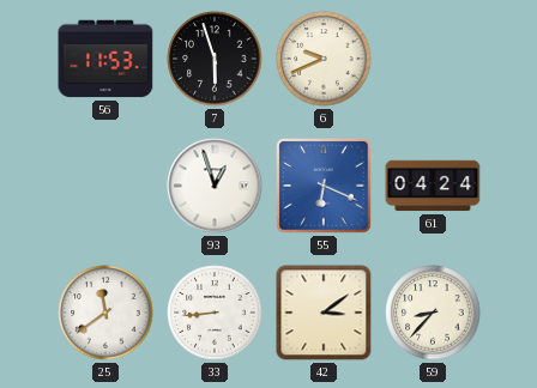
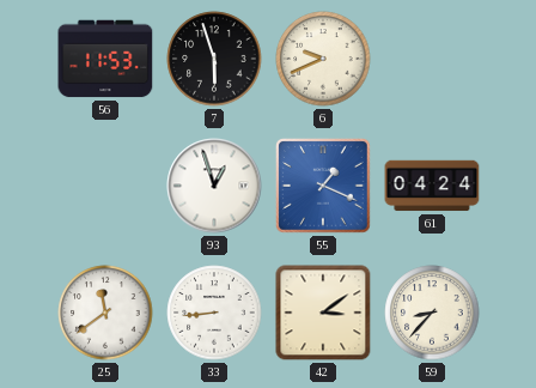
55: 6:19 -> 1:19
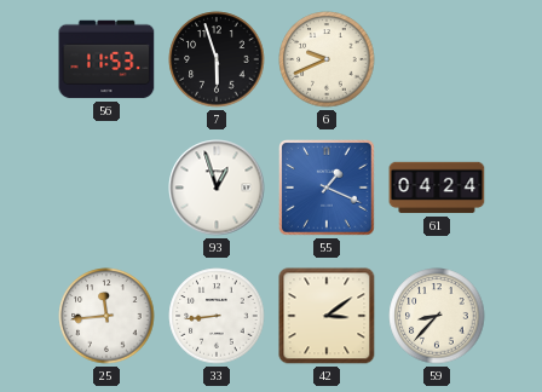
25: 11:39 -> 11:44
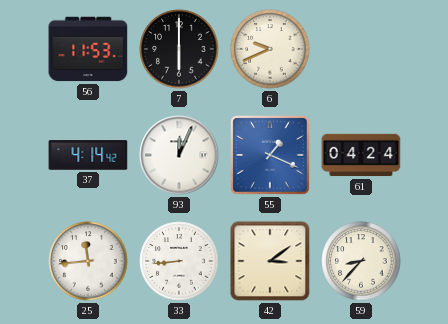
7: 5:57 -> 6:00
37: none -> 4:14
93: 12:57 -> 12:04
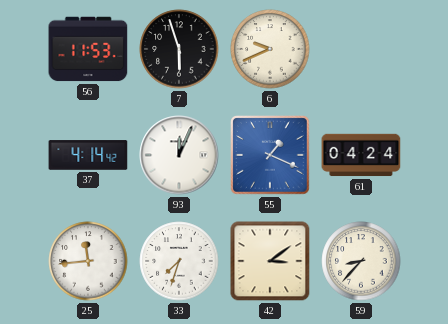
7: 6:00 -> 5:57
33: 8:44 -> 7:33
